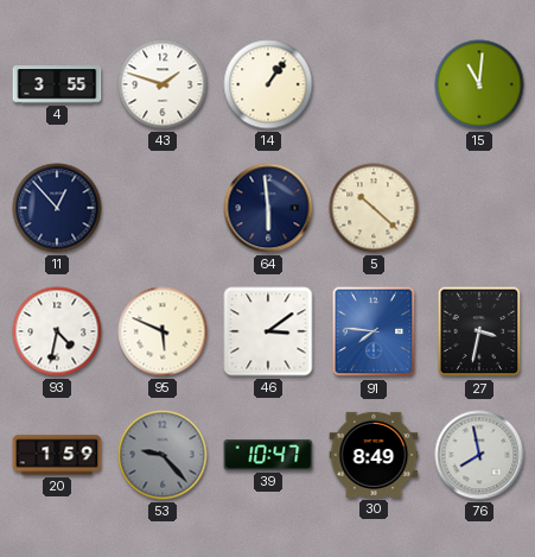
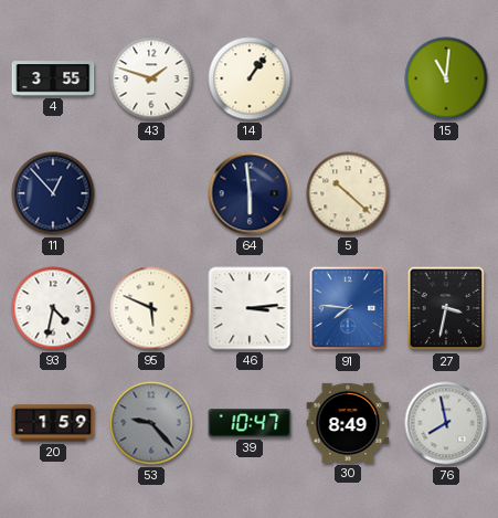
46: 3:09 -> 3:14
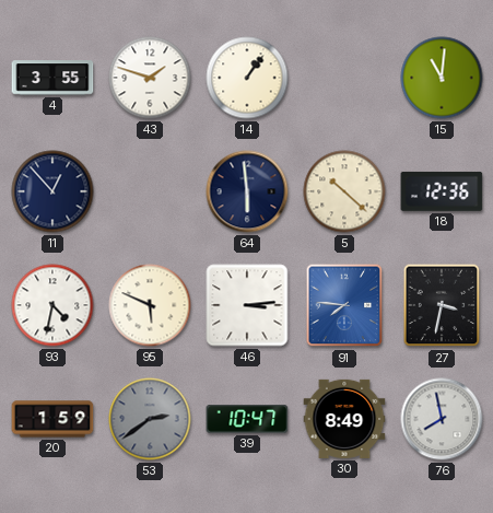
18: none -> 12:36
53: 9:23 -> 2:39
